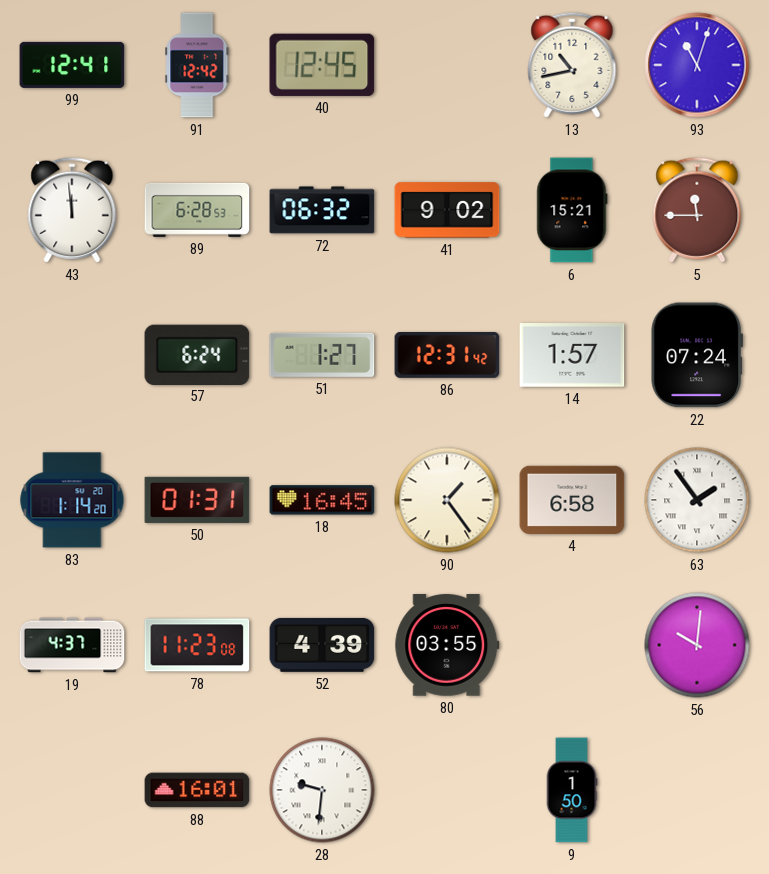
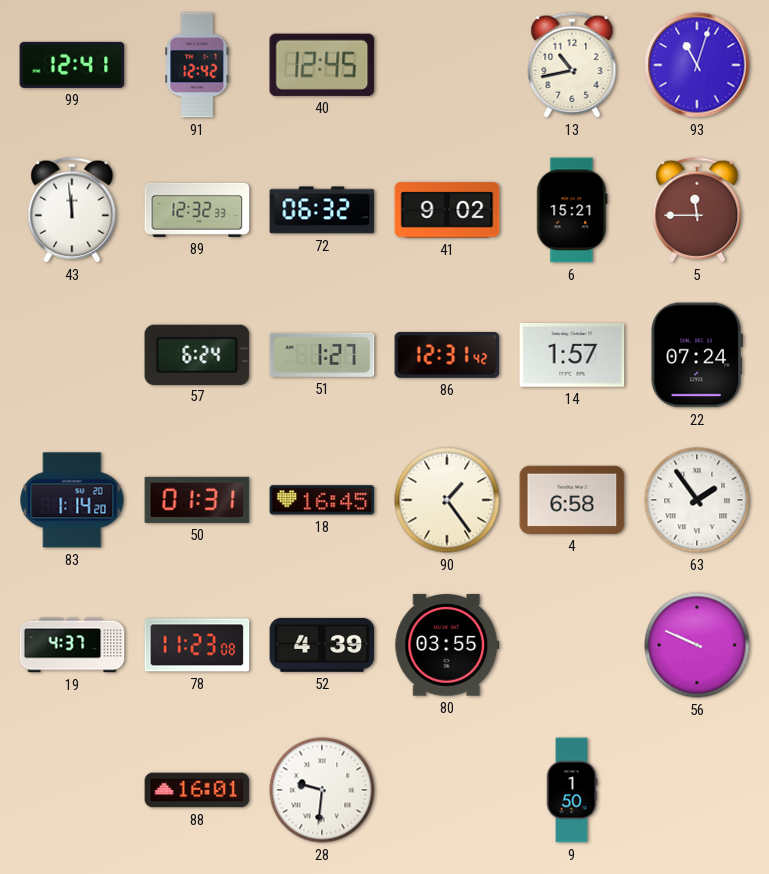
89: 6:28 -> 12:32
56: 10:01 -> 9:49
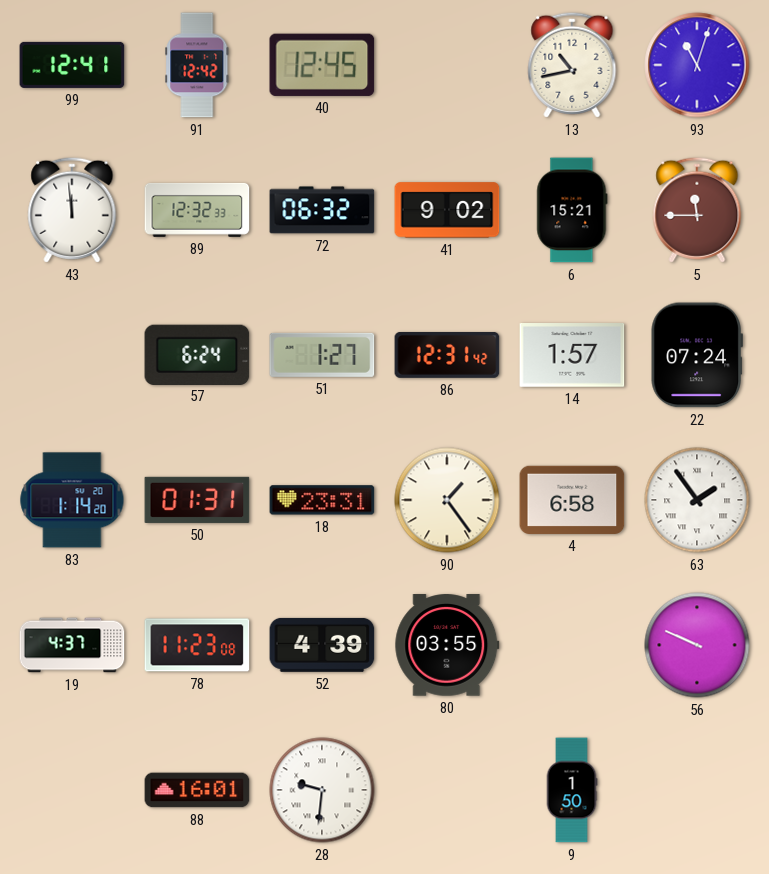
18: 16:45 -> 23:31
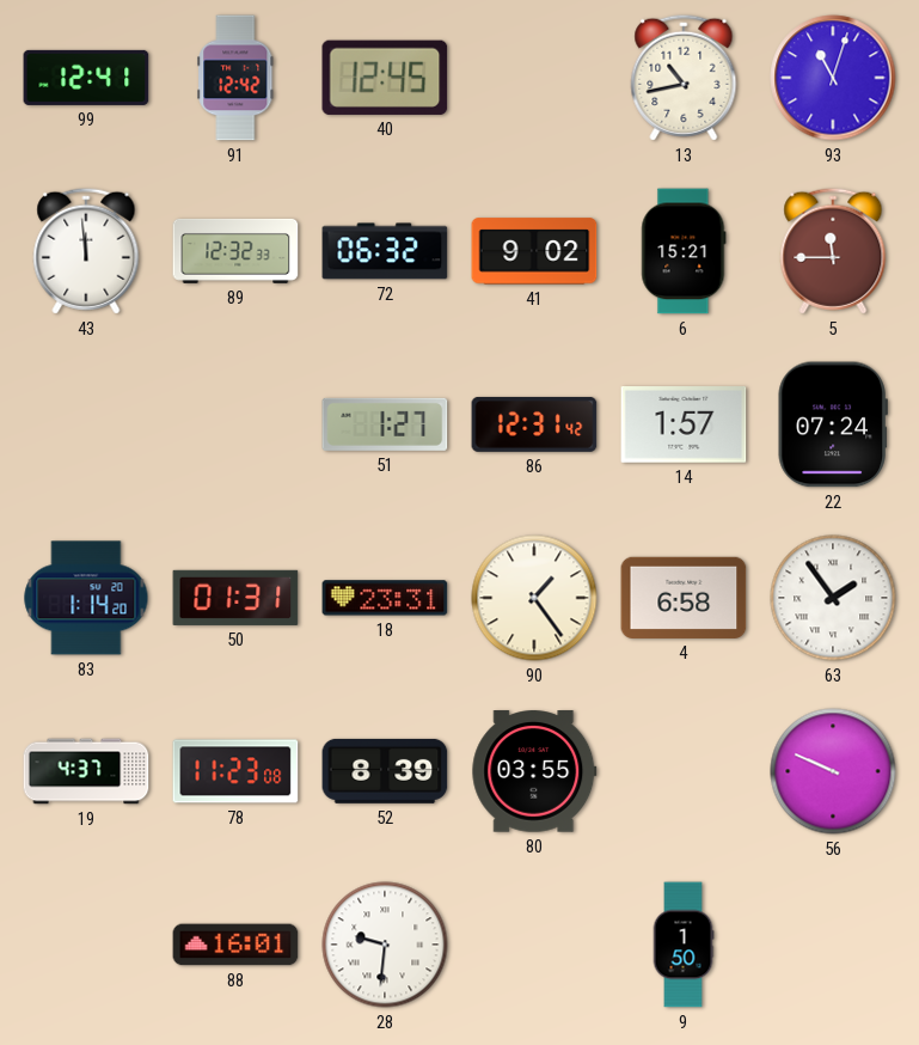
57: 6:24 -> none
52: 4:39 -> 8:39
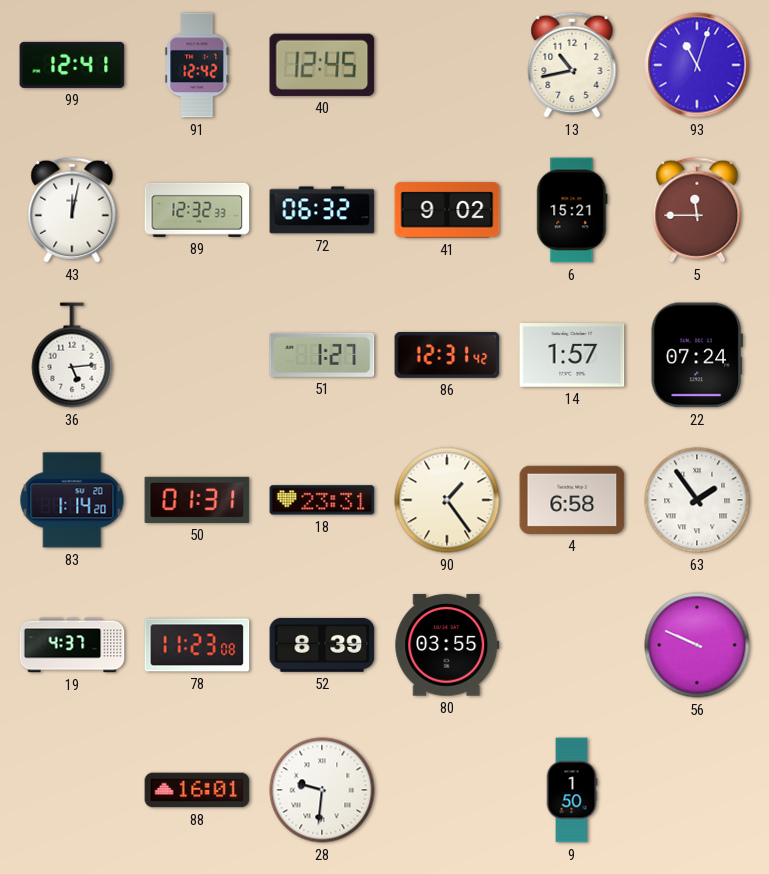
43: 11:59 -> 12:02
36: none -> 5:14
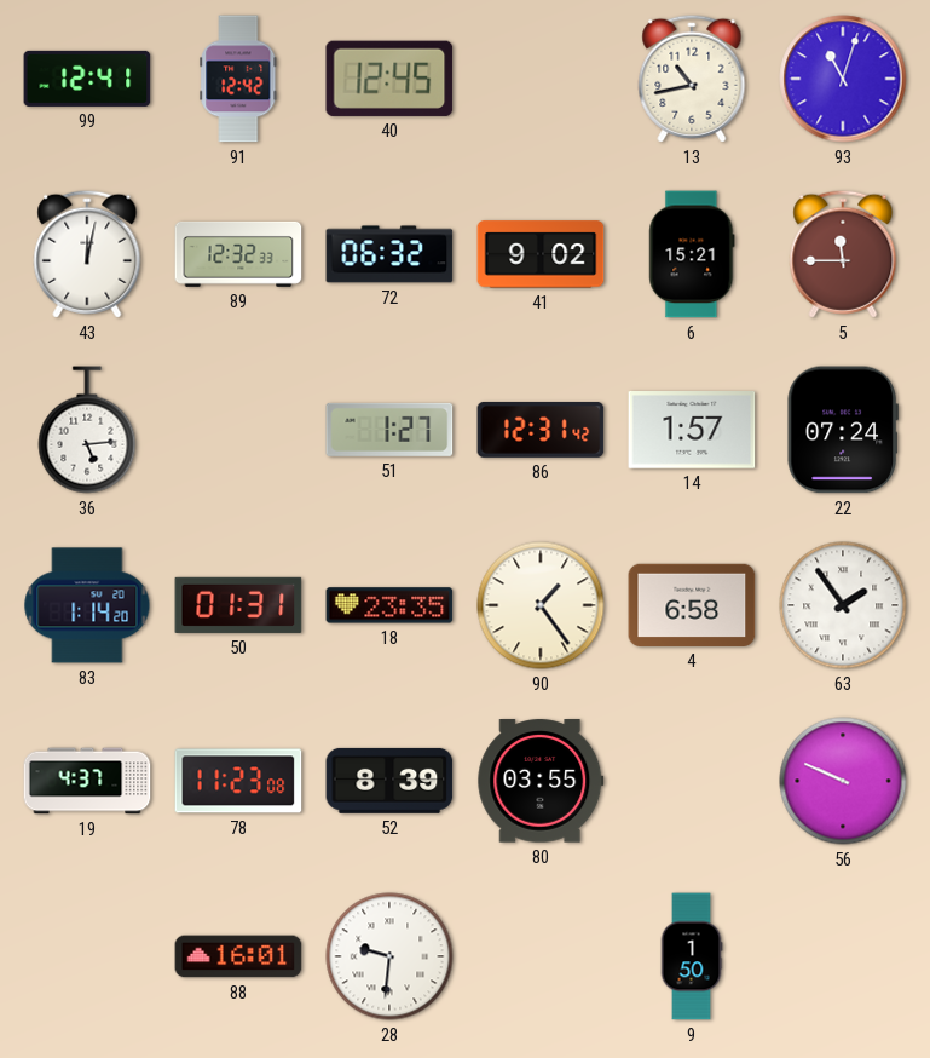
18: 23:31 -> 23:35
